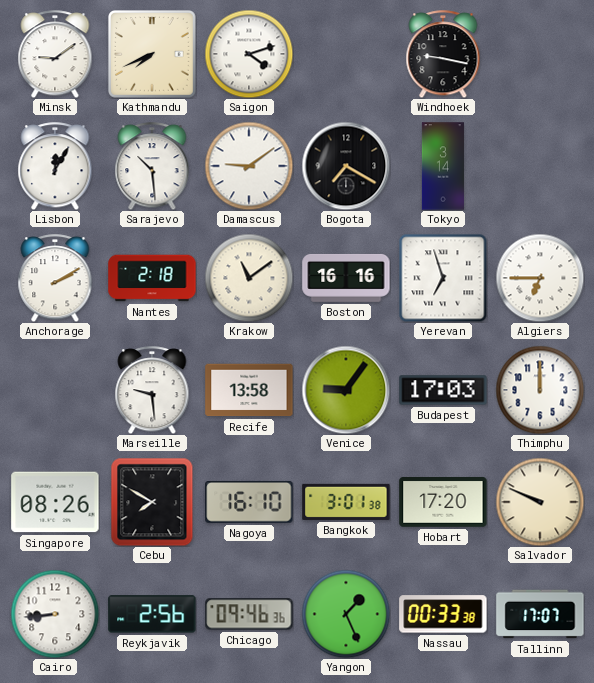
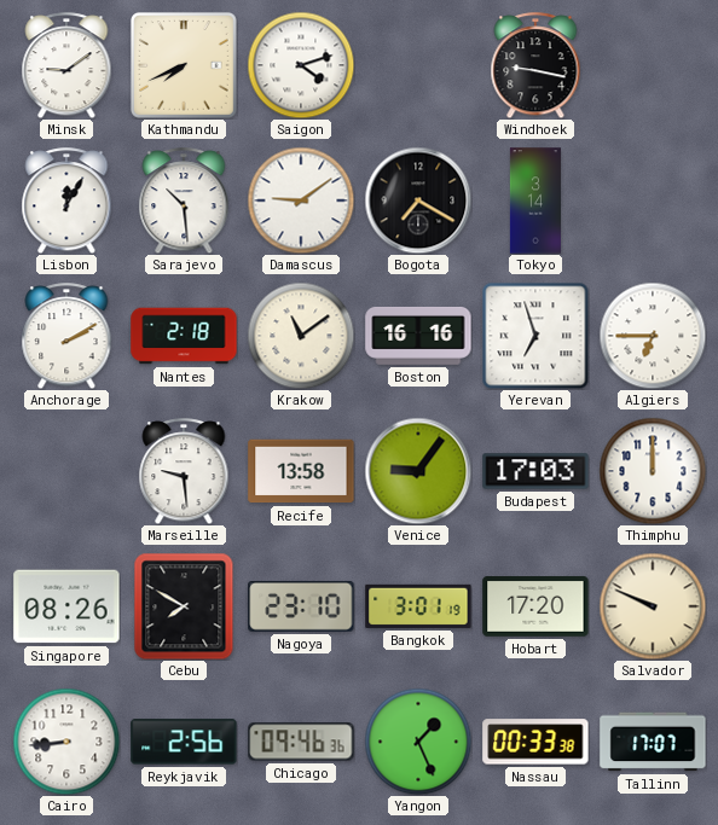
Nagoya: 16:10 -> 23:10
Bangkok: 3:01:38 -> 3:01:19
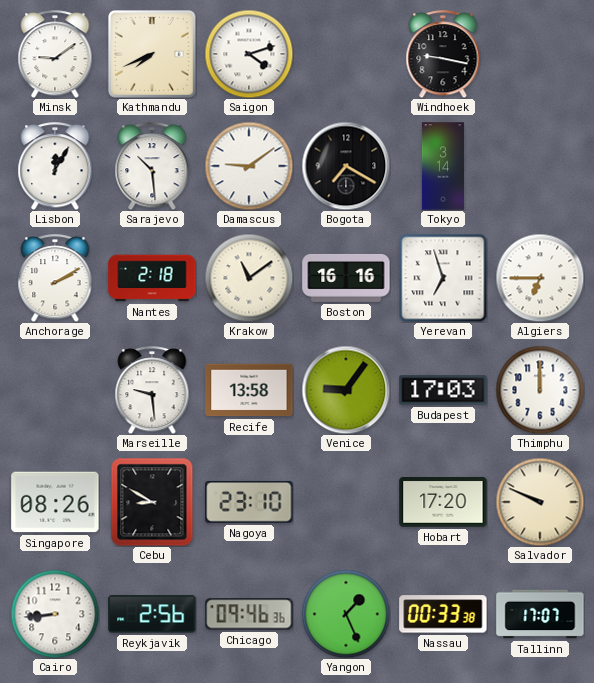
Cebu: 7:50 -> 8:50
Bangkok: 3:01 -> none
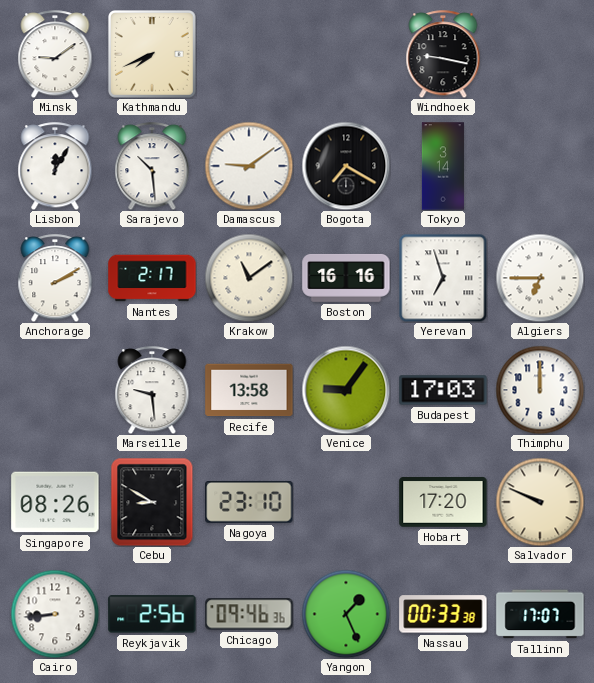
Saigon: 4:12 -> none
Nantes: 2:18 -> 2:17
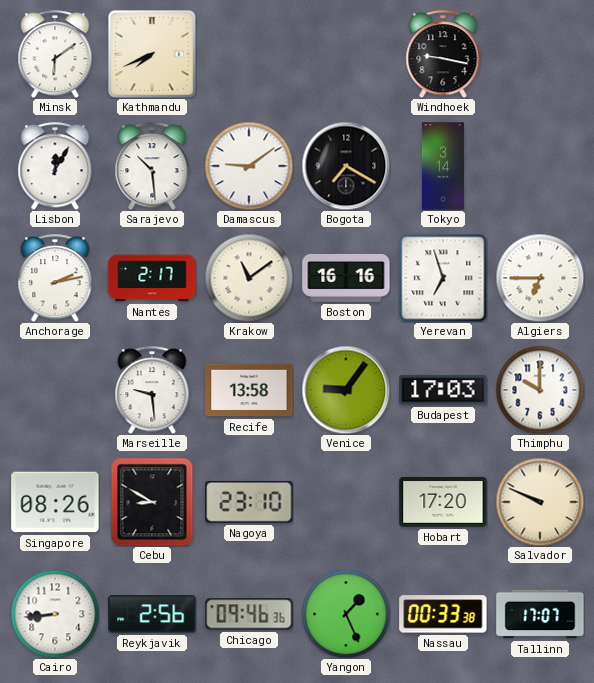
Minsk: 9:09 -> 6:09
Anchorage: 2:10 -> 2:13
Thimphu: 12:00 -> 10:00
